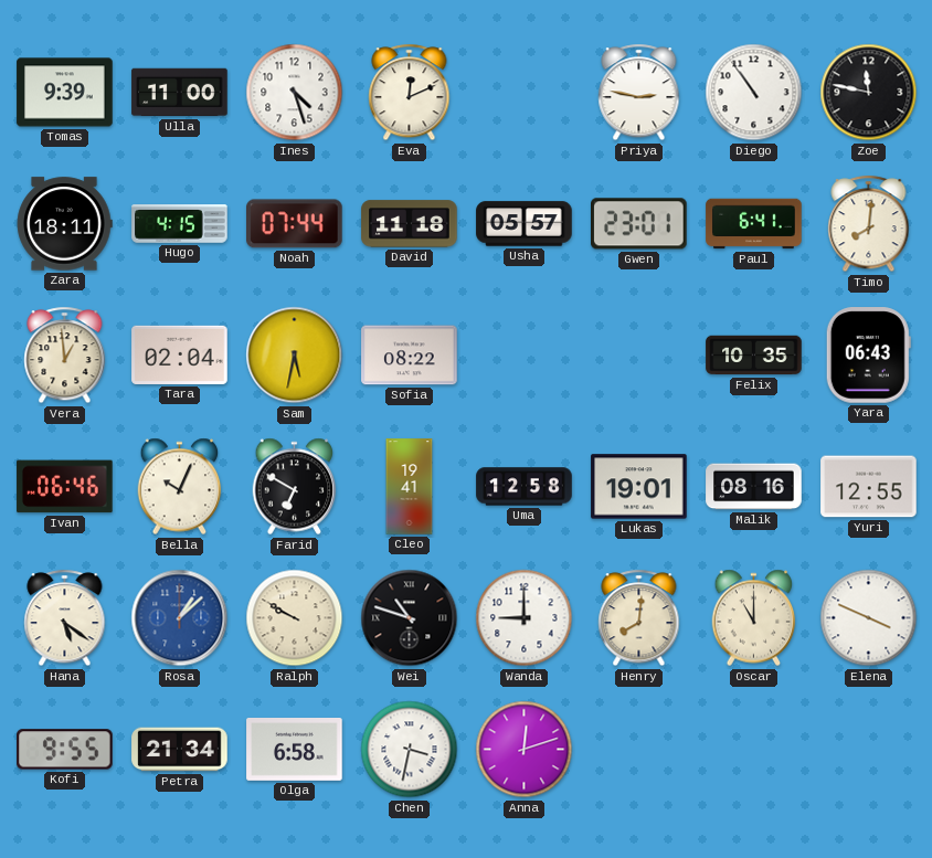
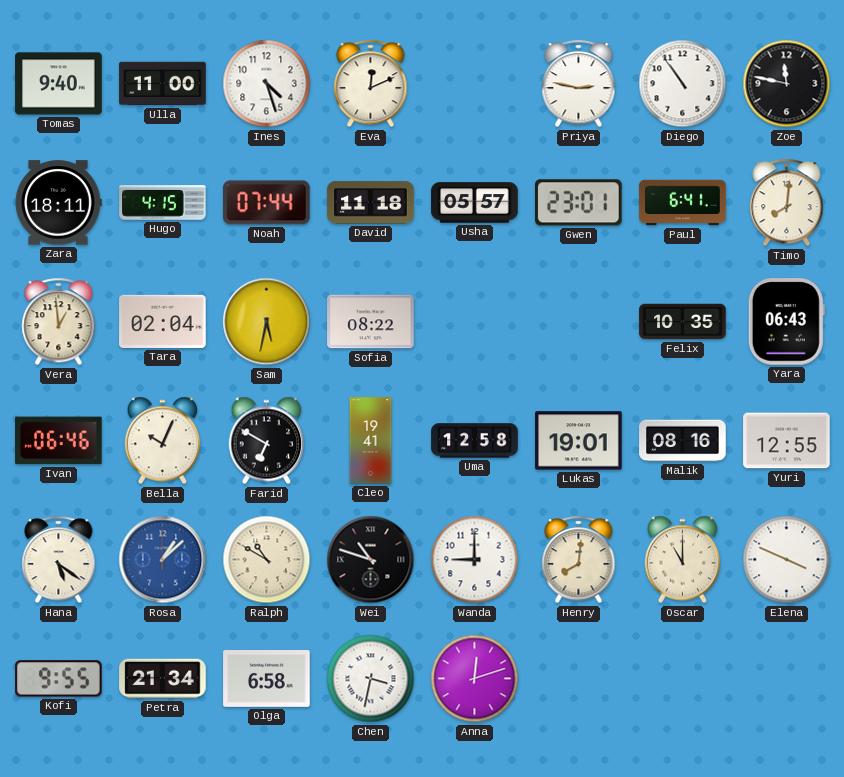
Tomas: 9:39 -> 9:40
Ralph: 9:50 -> 10:50
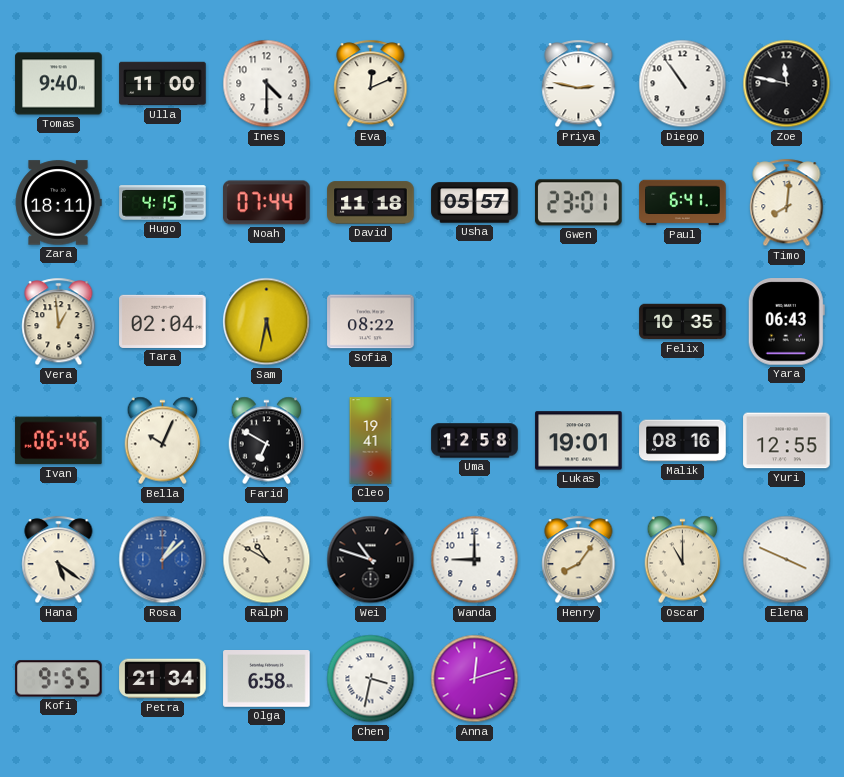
Ines: 4:27 -> 4:30
Henry: 8:01 -> 8:06
